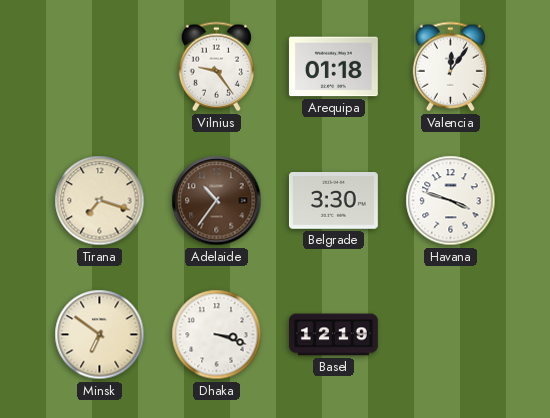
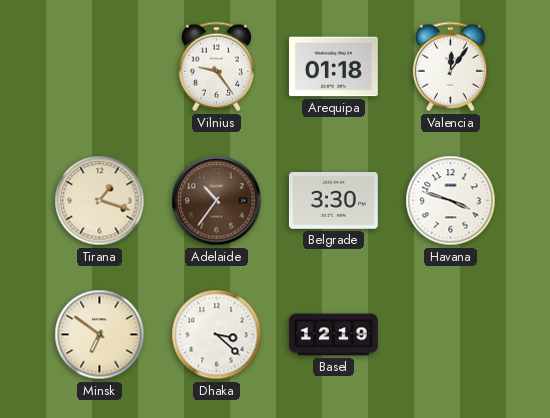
Tirana: 7:18 -> 1:18
Dhaka: 3:18 -> 3:22
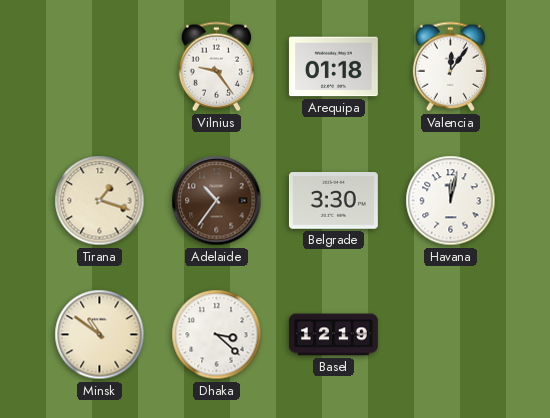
Havana: 3:48 -> 12:02
Minsk: 6:51 -> 10:51
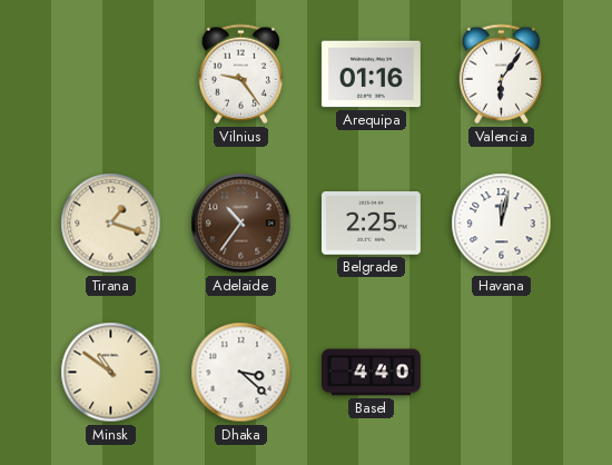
Arequipa: 01:18 -> 01:16
Valencia: 12:06 -> 6:06
Belgrade: 3:30 -> 2:25
Basel: 12:19 -> 4:40
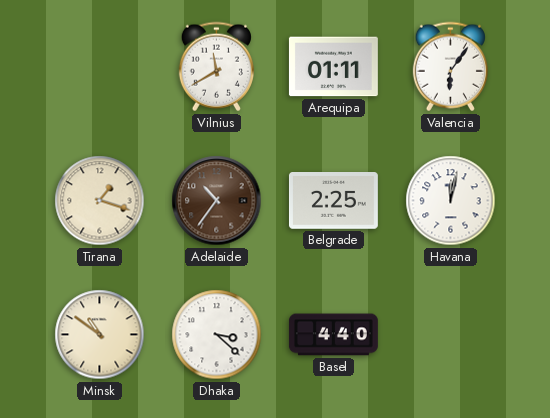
Vilnius: 9:24 -> 11:40
Arequipa: 01:16 -> 01:11
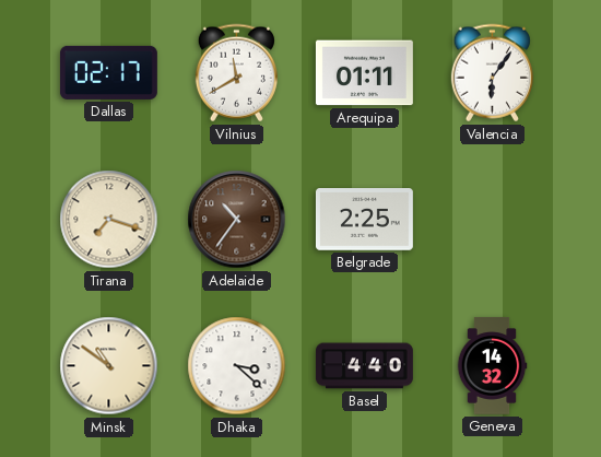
Dallas: none -> 02:17
Tirana: 1:18 -> 7:18
Havana: 12:02 -> none
Geneva: none -> 14:32
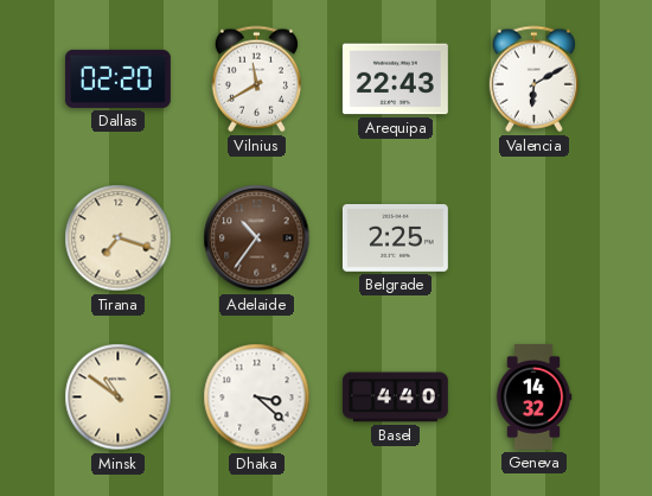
Dallas: 02:17 -> 02:20
Arequipa: 01:11 -> 22:43
Valencia: 6:06 -> 6:10
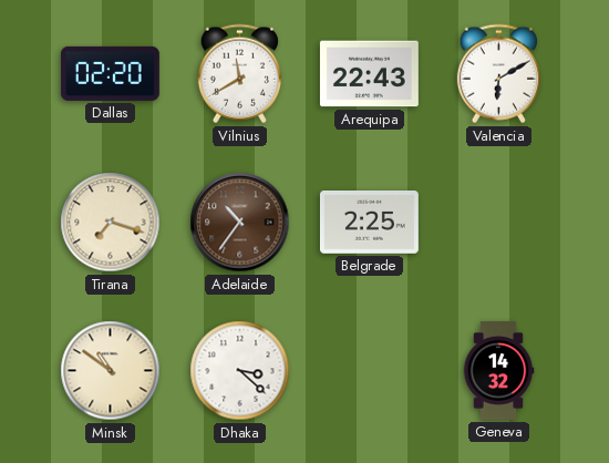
Basel: 4:40 -> none
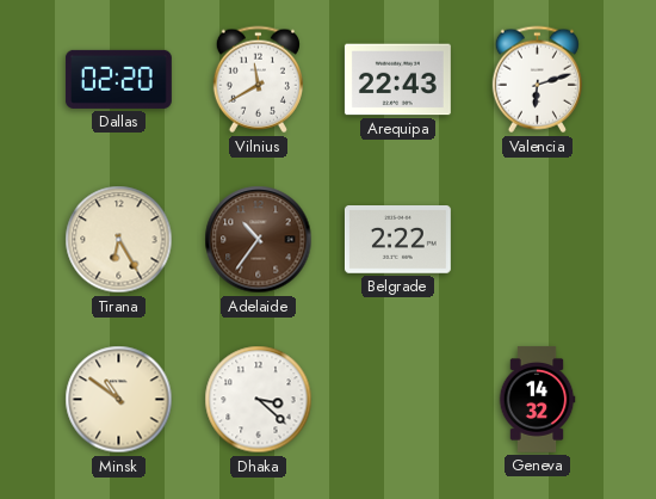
Valencia: 6:10 -> 6:12
Tirana: 7:18 -> 6:25
Belgrade: 2:25 -> 2:22
